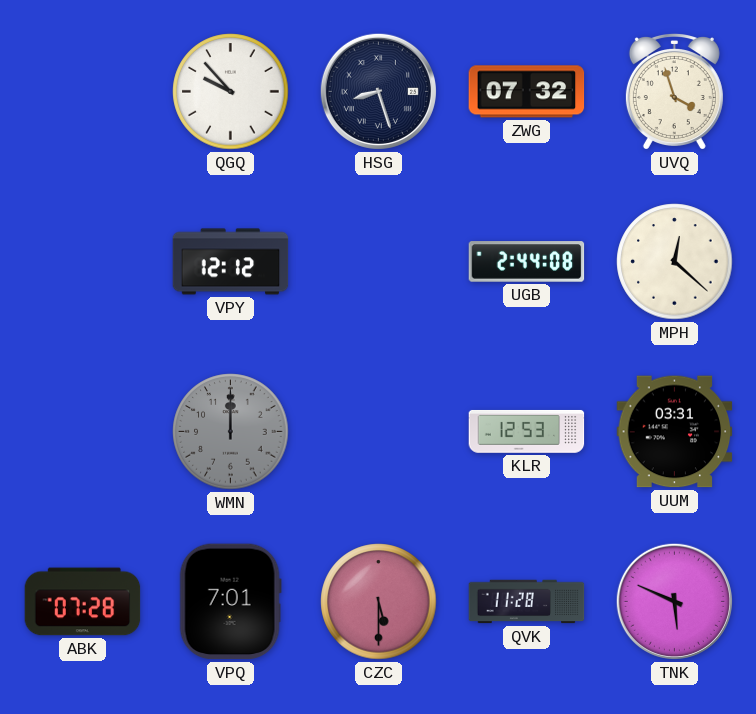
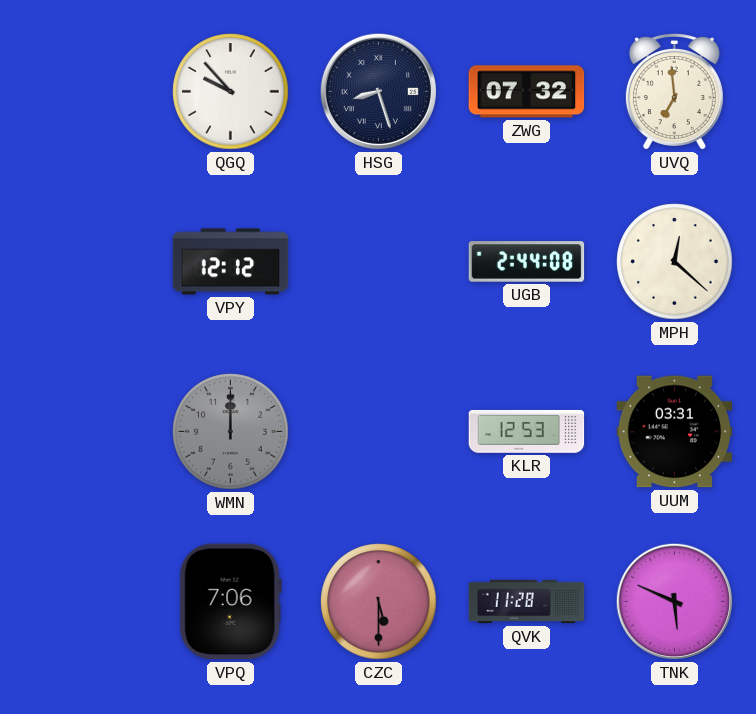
UVQ: 3:57 -> 6:59
ABK: 07:28 -> none
VPQ: 7:01 -> 7:06
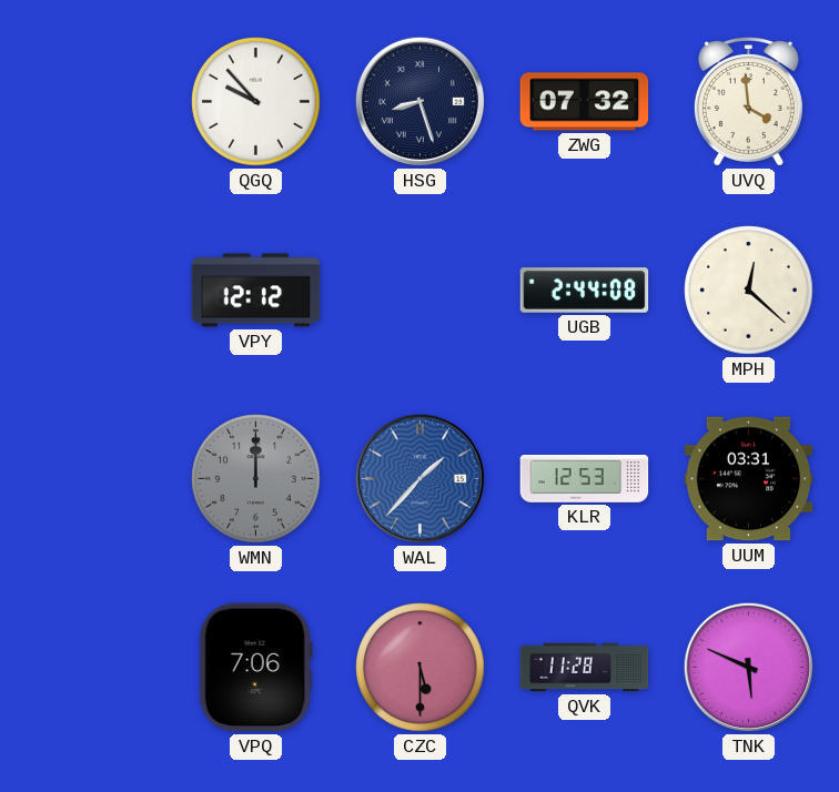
UVQ: 6:59 -> 3:59
WAL: none -> 1:37
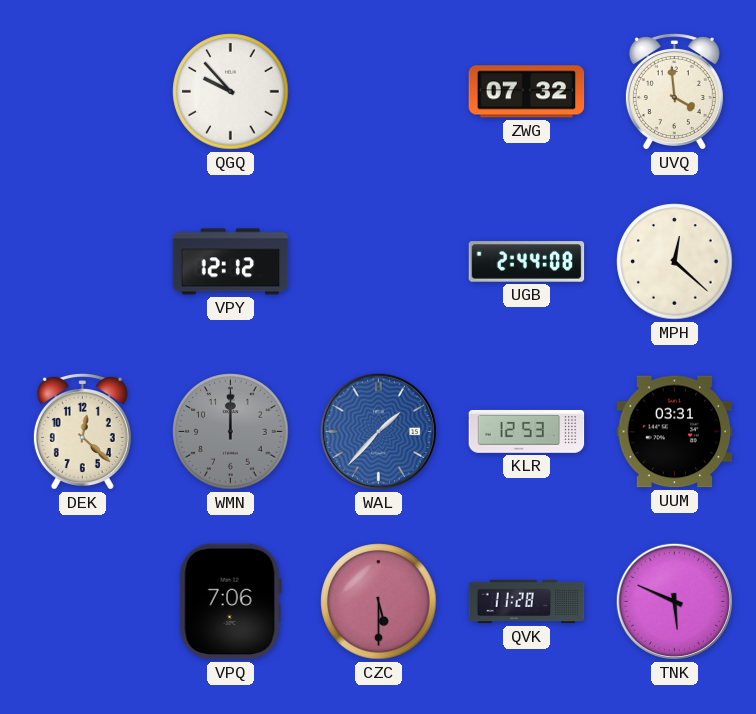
HSG: 8:27 -> none
DEK: none -> 12:22
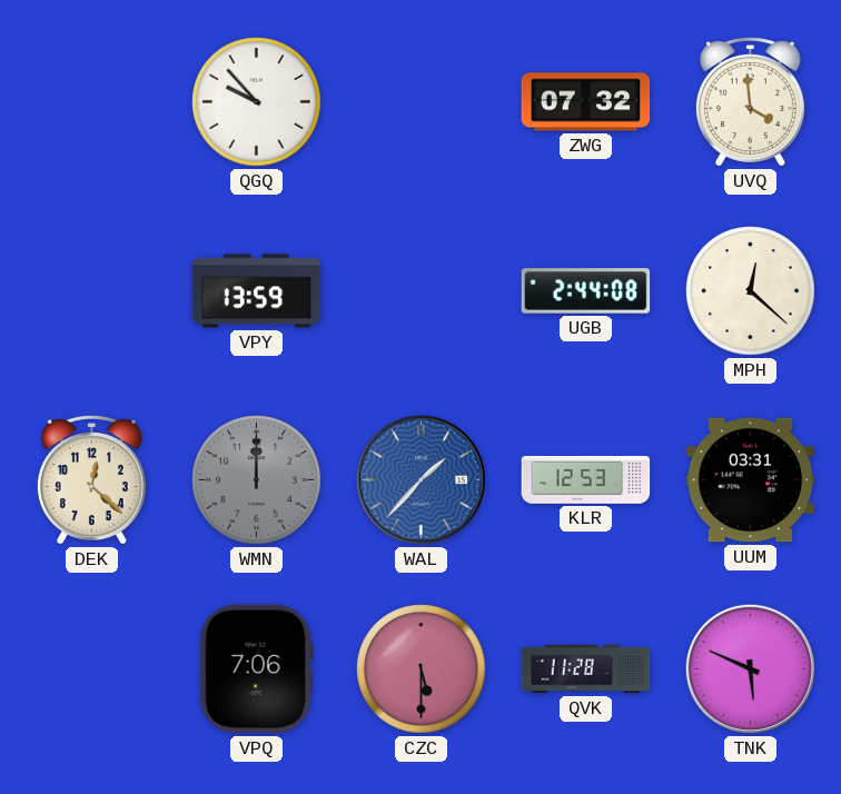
VPY: 12:12 -> 13:59
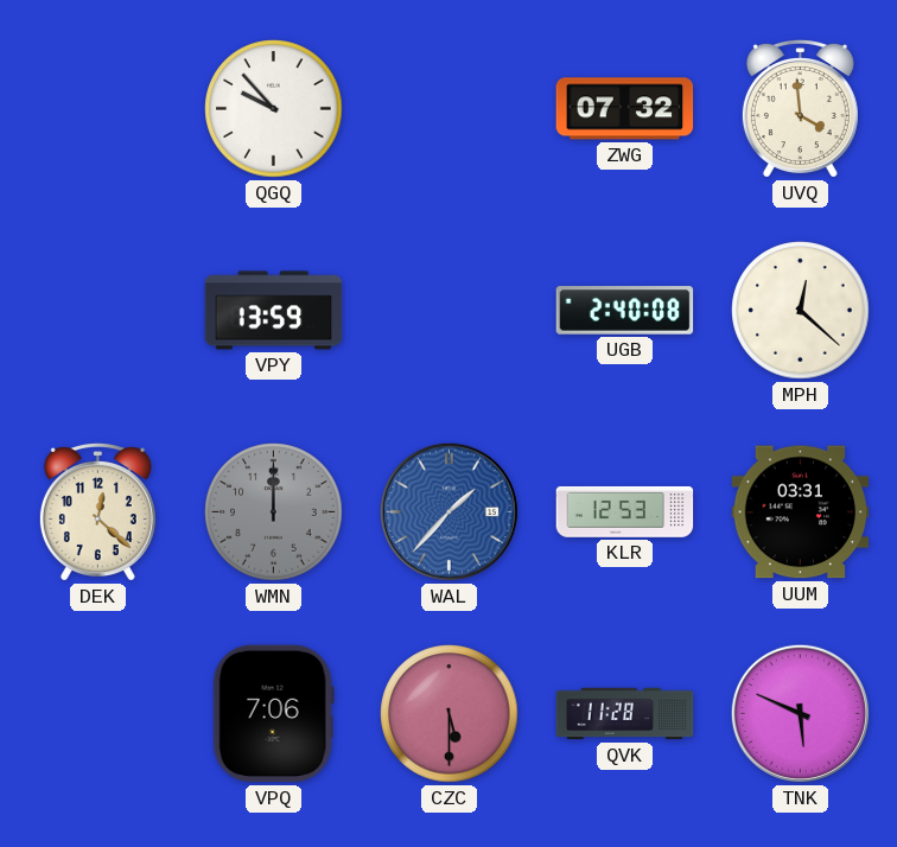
UGB: 2:44 -> 2:40
